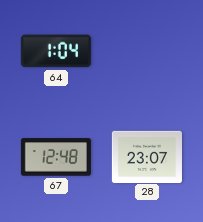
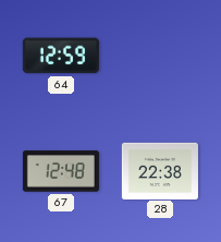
64: 1:04 -> 12:59
28: 23:07 -> 22:38
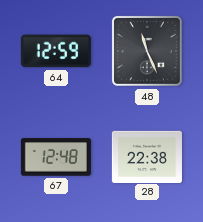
48: none -> 11:26
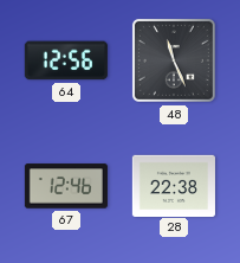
64: 12:59 -> 12:56
67: 12:48 -> 12:46
